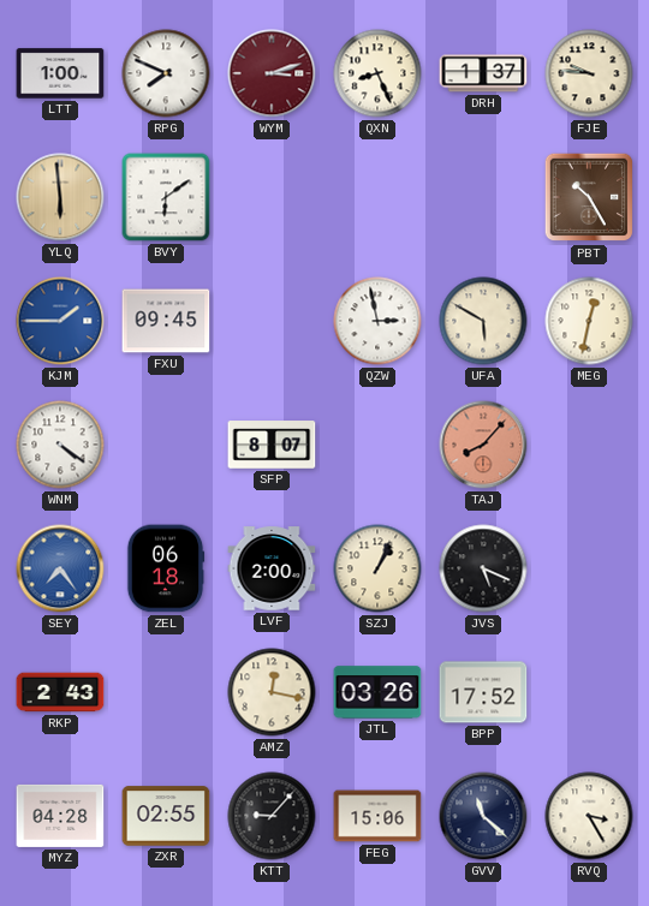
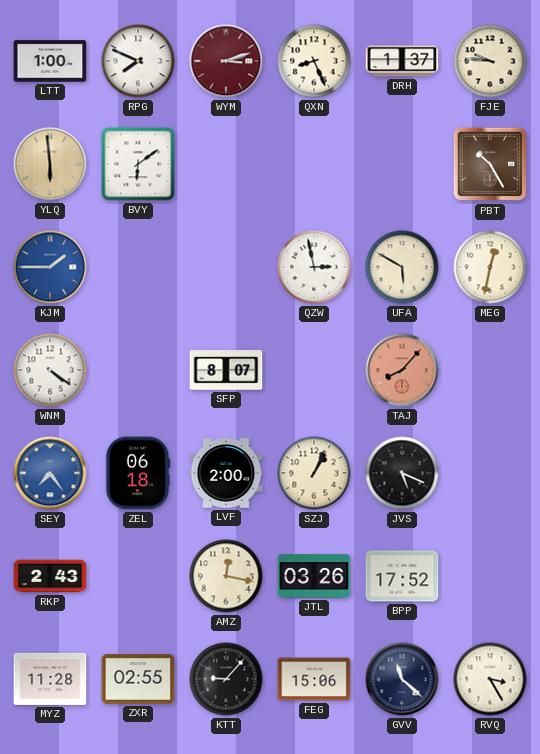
FXU: 09:45 -> none
MYZ: 04:28 -> 11:28
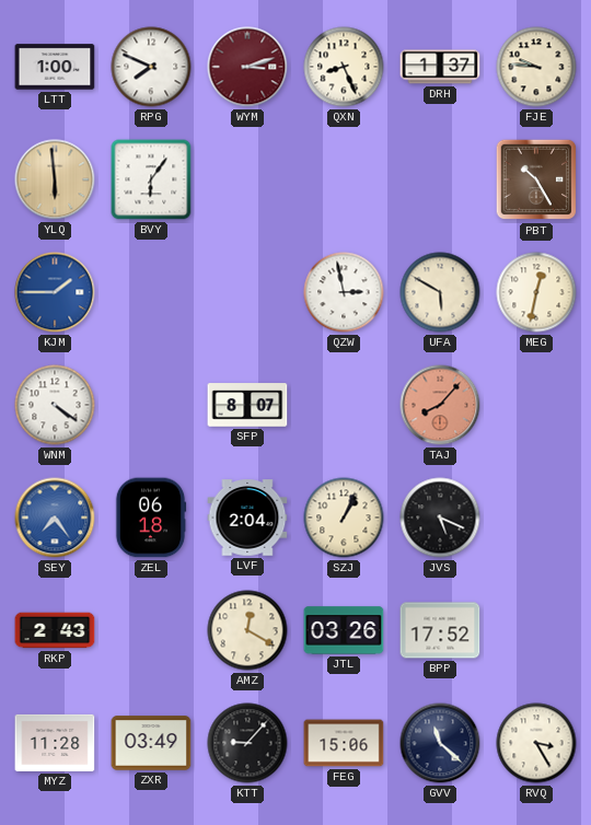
BVY: 6:09 -> 6:06
LVF: 2:00 -> 2:04
AMZ: 12:17 -> 12:20
ZXR: 02:55 -> 03:49
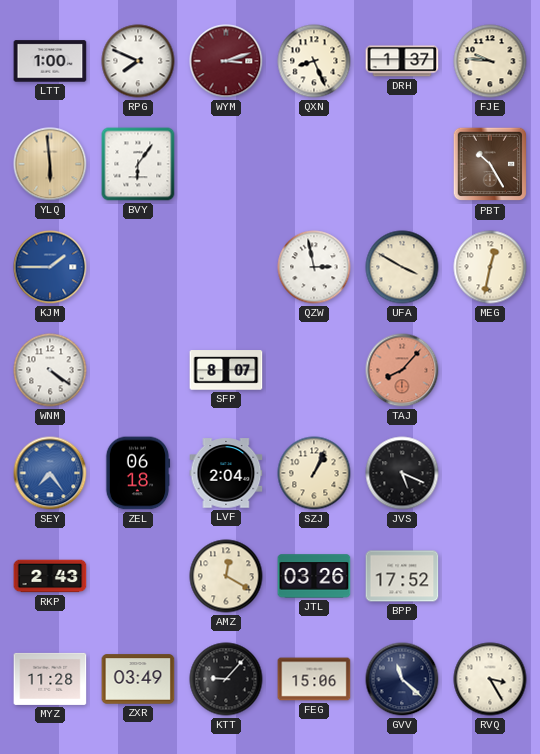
UFA: 5:50 -> 3:50
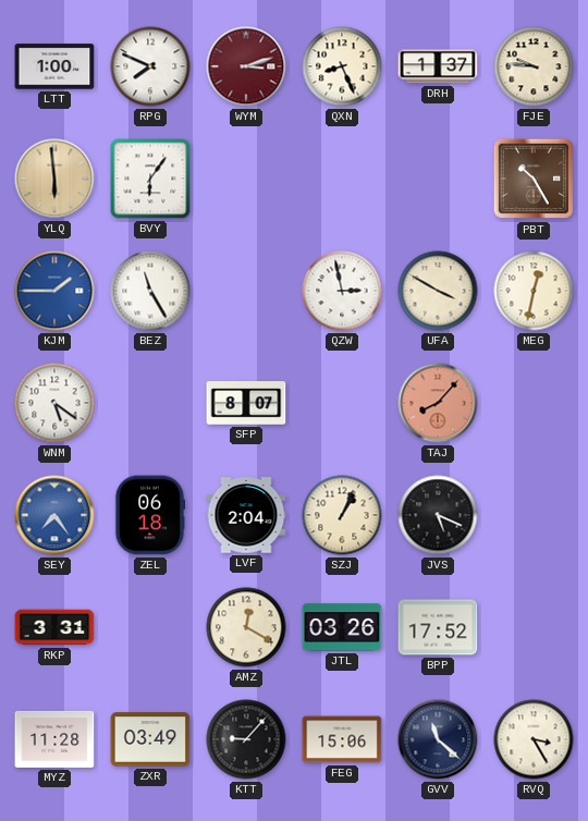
BEZ: none -> 11:25
WNM: 4:21 -> 5:21
RKP: 2:43 -> 3:31
